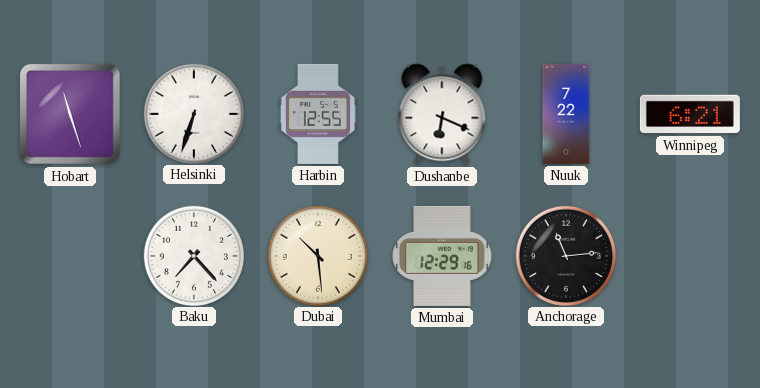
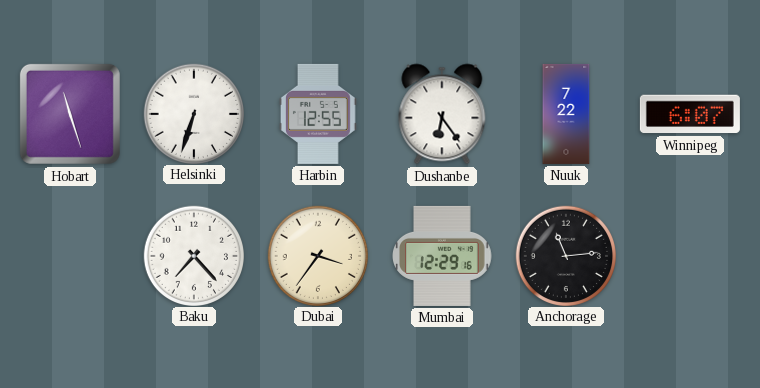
Dushanbe: 6:19 -> 6:24
Winnipeg: 6:21 -> 6:07
Dubai: 10:29 -> 3:36
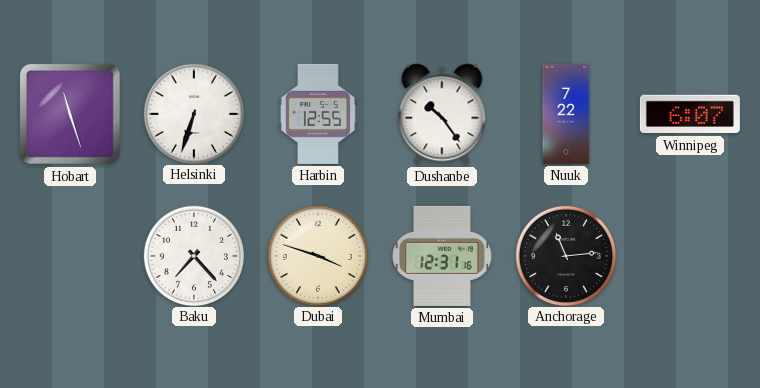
Dushanbe: 6:24 -> 10:24
Dubai: 3:36 -> 3:48
Mumbai: 12:29 -> 12:31
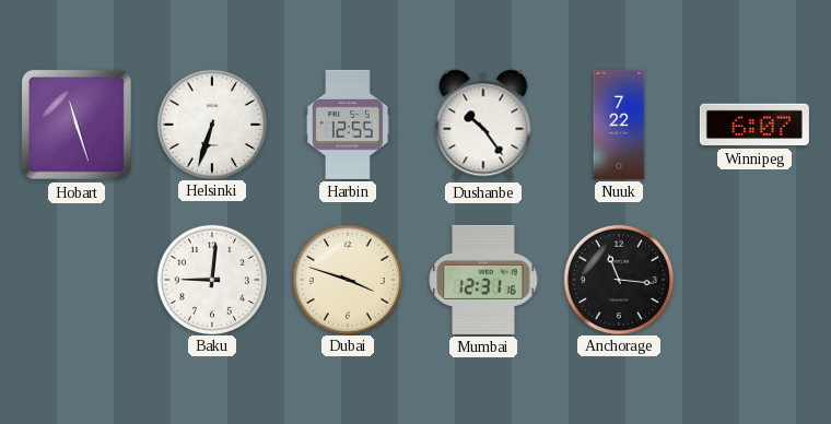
Baku: 7:23 -> 9:01
Anchorage: 11:14 -> 11:16
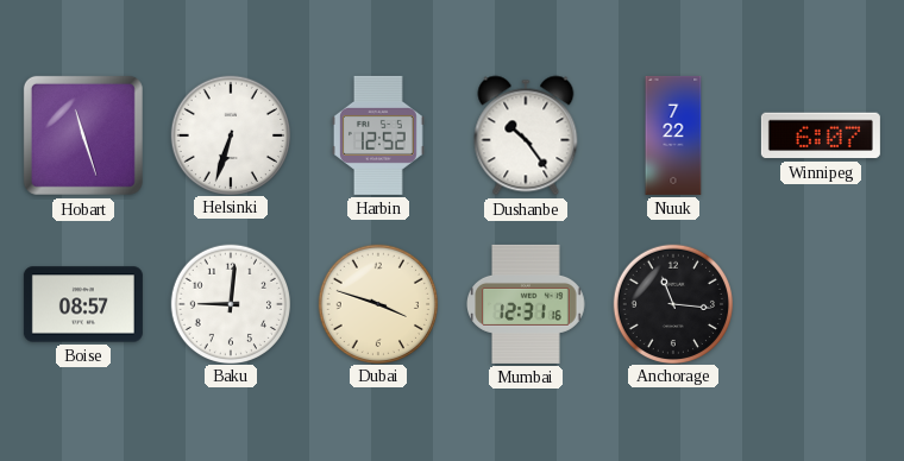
Harbin: 12:55 -> 12:52
Boise: none -> 08:57
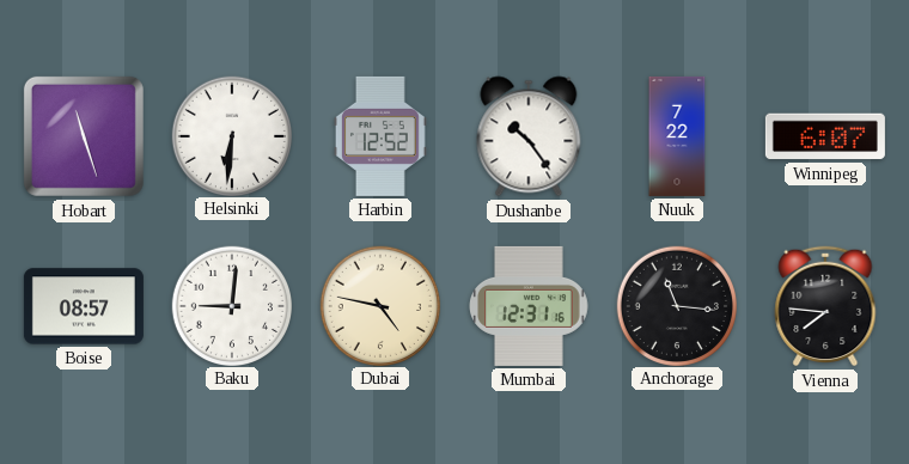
Helsinki: 6:33 -> 6:31
Dubai: 3:48 -> 4:47
Vienna: none -> 7:46
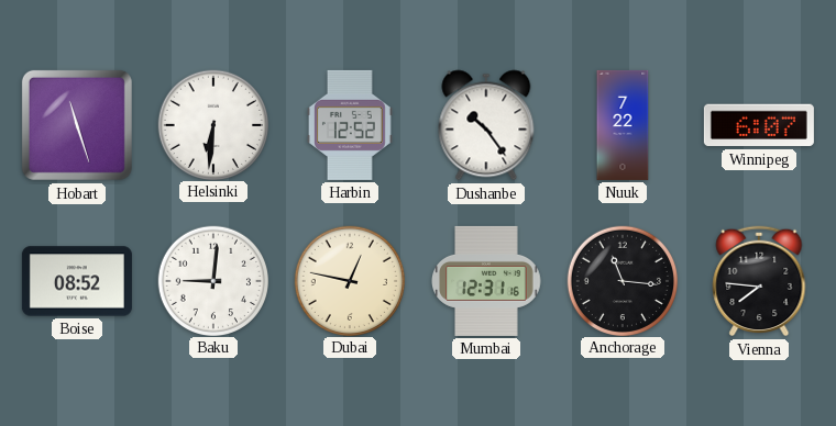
Boise: 08:57 -> 08:52
Dubai: 4:47 -> 12:47
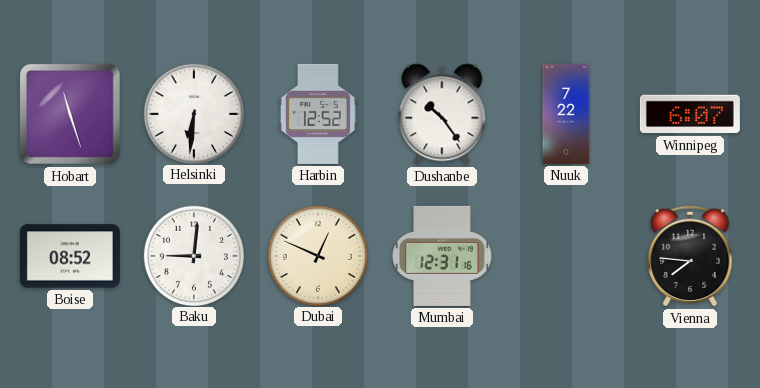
Dubai: 12:47 -> 12:49
Anchorage: 11:16 -> none
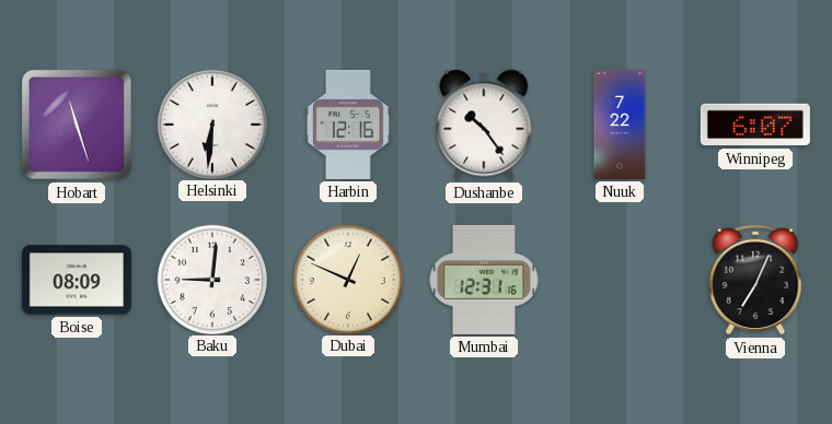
Harbin: 12:52 -> 12:16
Boise: 08:52 -> 08:09
Vienna: 7:46 -> 7:04
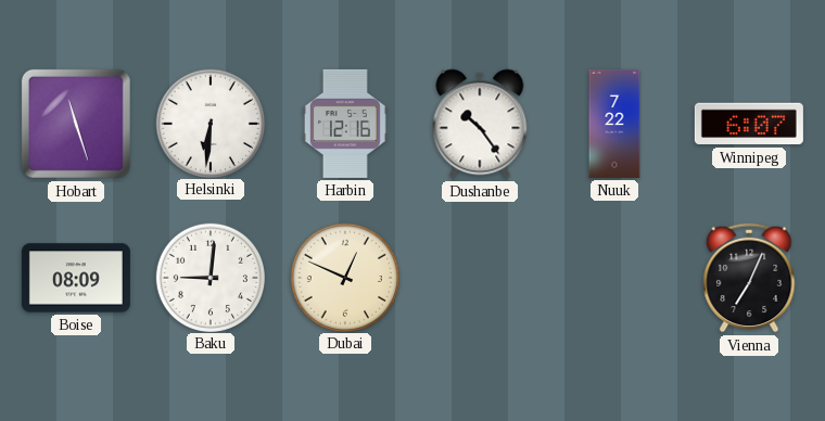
Mumbai: 12:31 -> none
